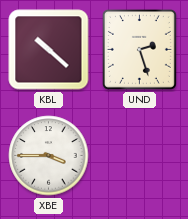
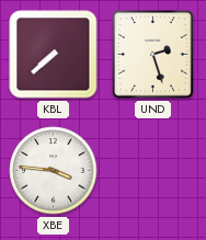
KBL: 10:22 -> 7:38
XBE: 3:45 -> 3:46
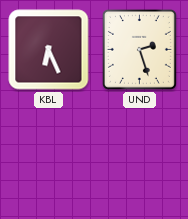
KBL: 7:38 -> 6:26
XBE: 3:46 -> none
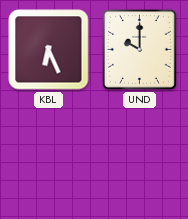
UND: 2:27 -> 10:00
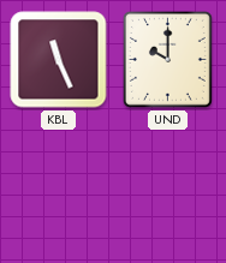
KBL: 6:26 -> 11:26
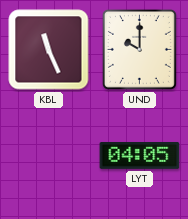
LYT: none -> 04:05
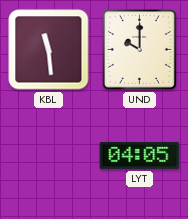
KBL: 11:26 -> 11:29
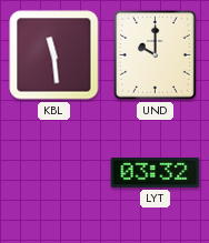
LYT: 04:05 -> 03:32
